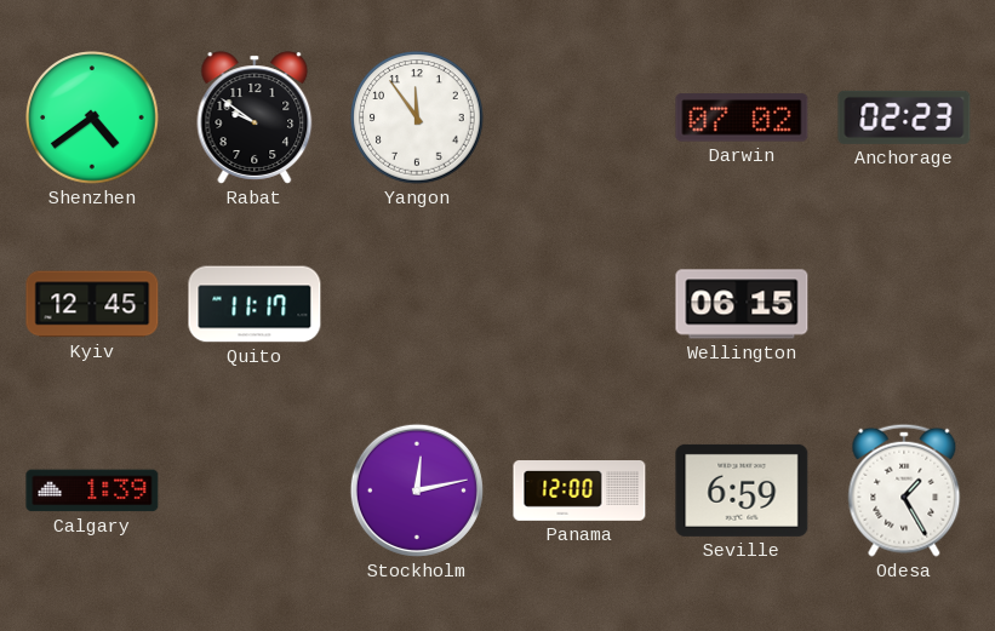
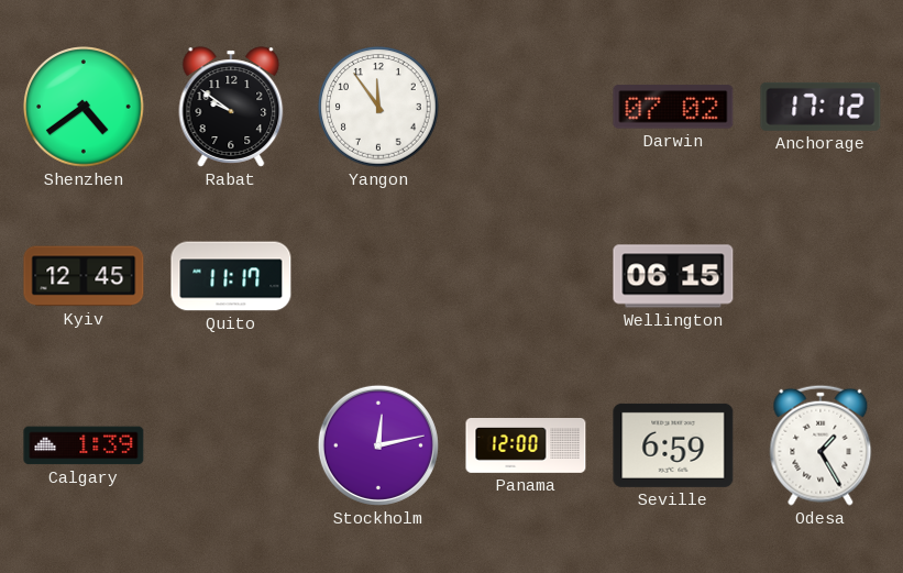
Anchorage: 02:23 -> 17:12
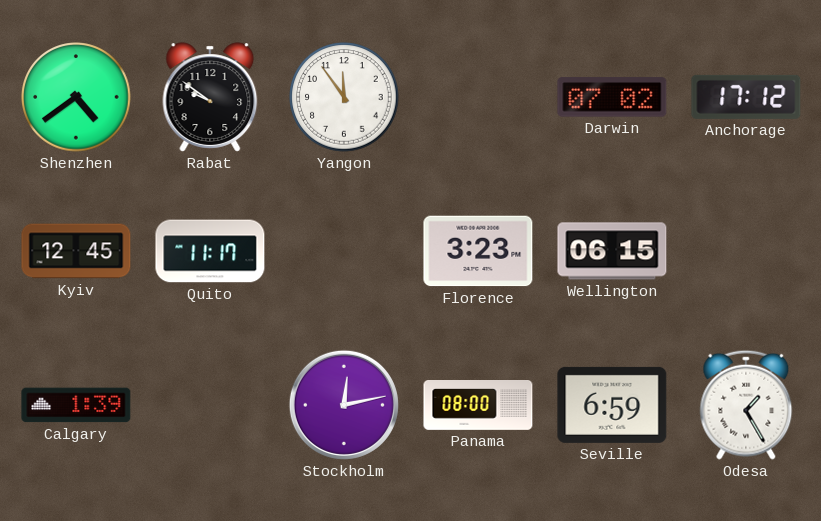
Florence: none -> 3:23
Panama: 12:00 -> 08:00
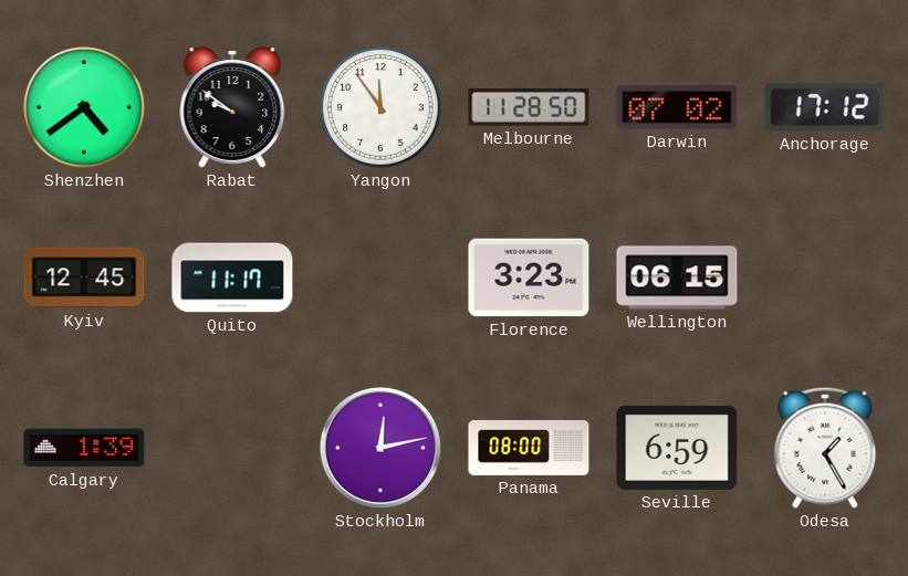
Melbourne: none -> 11:28
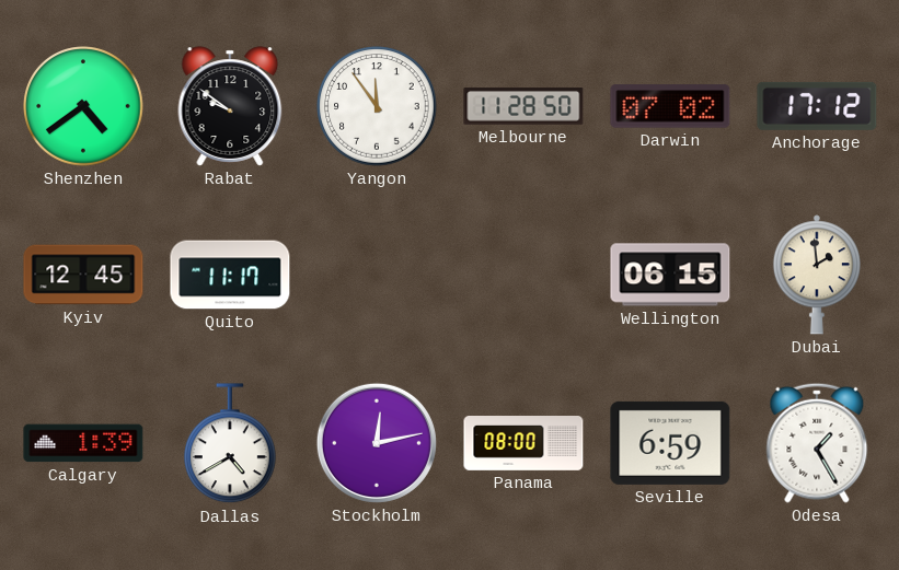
Florence: 3:23 -> none
Dubai: none -> 1:59
Dallas: none -> 4:40
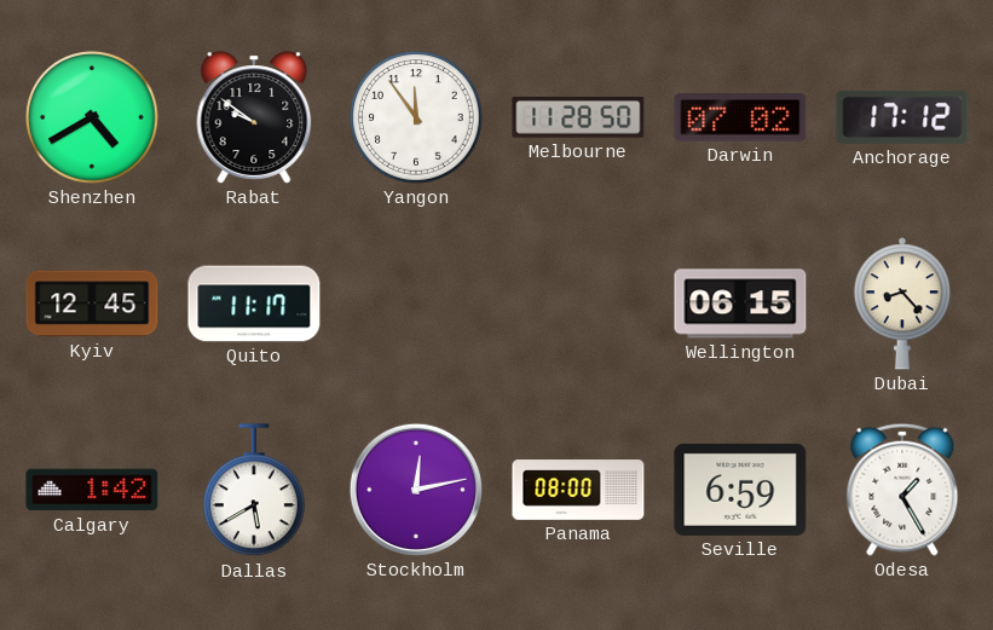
Shenzhen: 4:39 -> 4:40
Dubai: 1:59 -> 8:23
Calgary: 1:39 -> 1:42
Dallas: 4:40 -> 5:40
